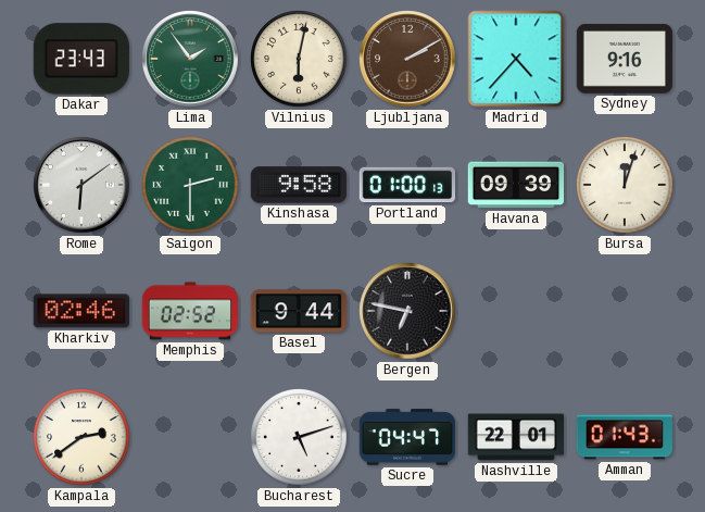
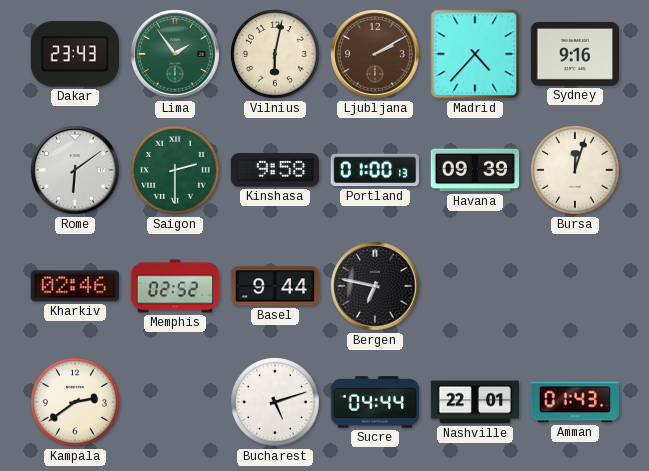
Sucre: 04:47 -> 04:44
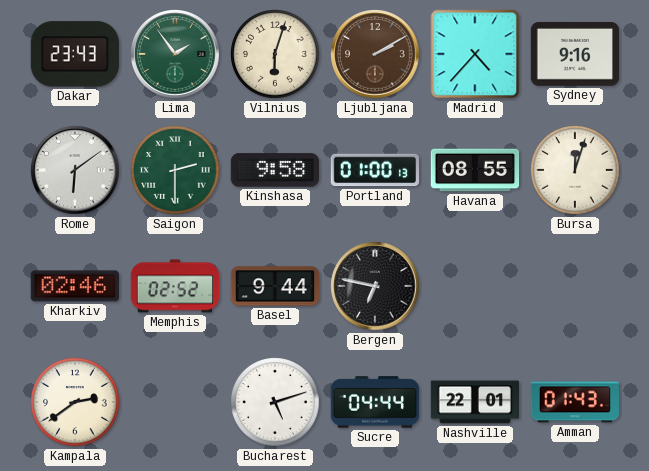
Vilnius: 6:02 -> 6:03
Havana: 09:39 -> 08:55
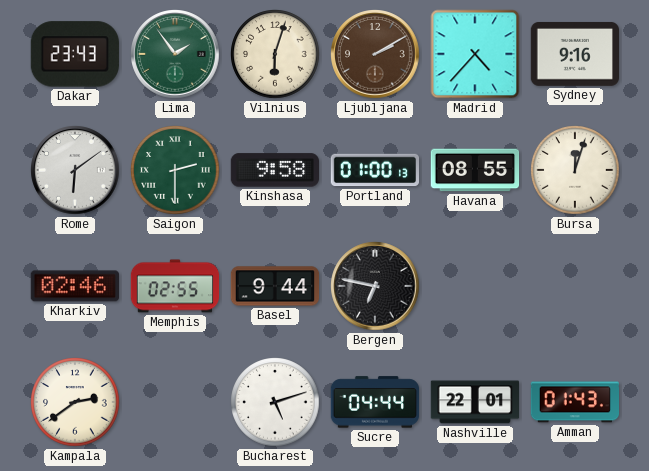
Memphis: 02:52 -> 02:55
